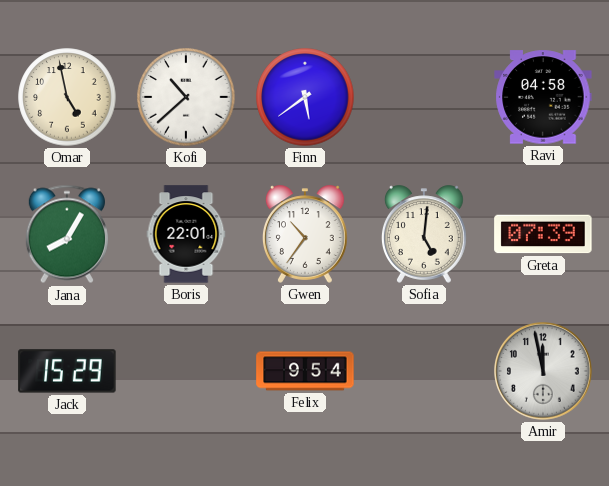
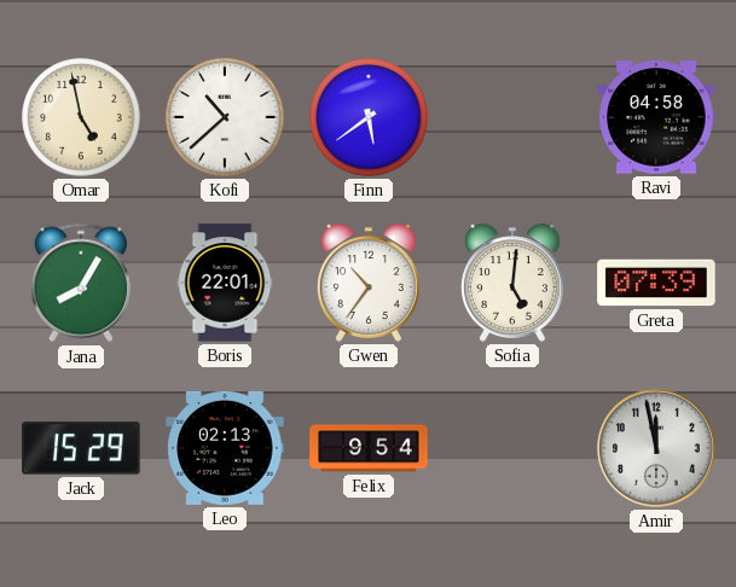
Leo: none -> 02:13
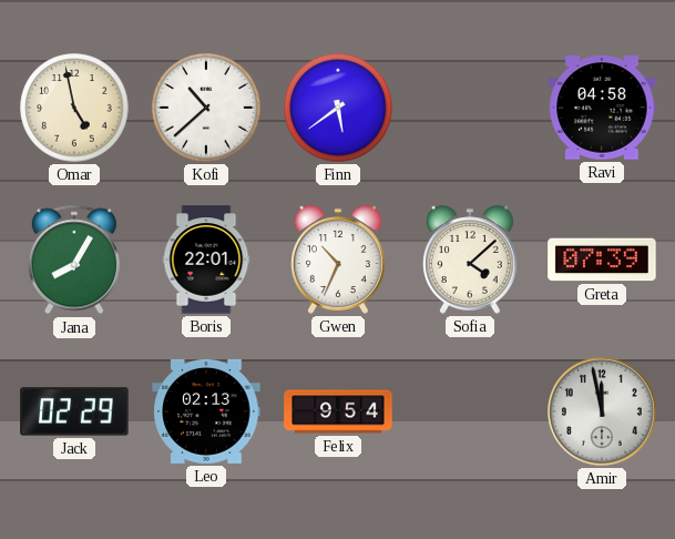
Gwen: 10:36 -> 10:34
Sofia: 5:01 -> 4:08
Jack: 15:29 -> 02:29
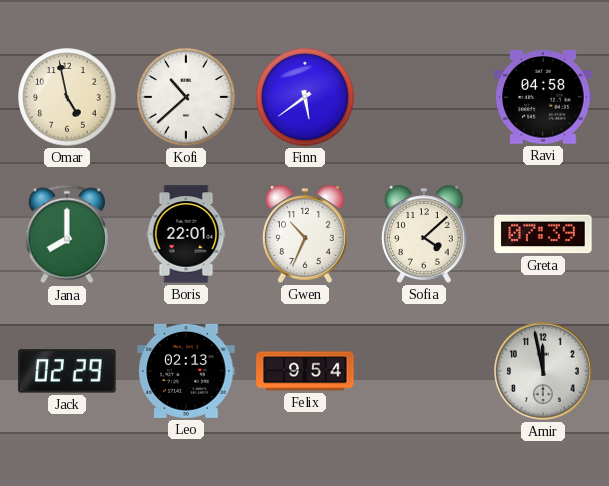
Jana: 8:05 -> 8:00
